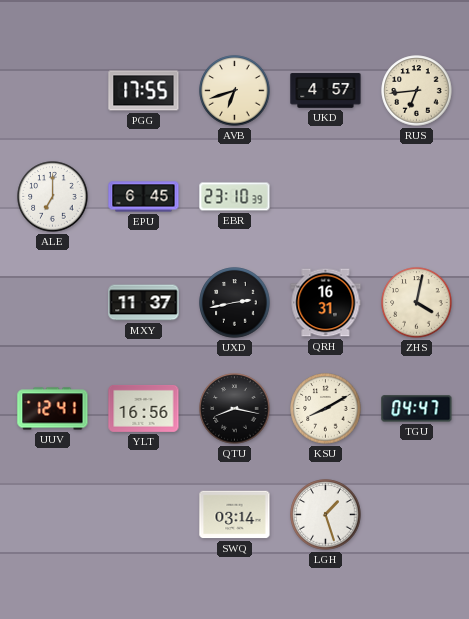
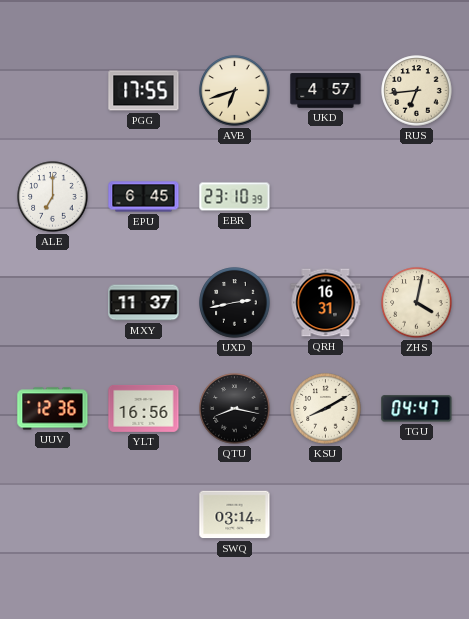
UUV: 12:41 -> 12:36
LGH: 1:27 -> none
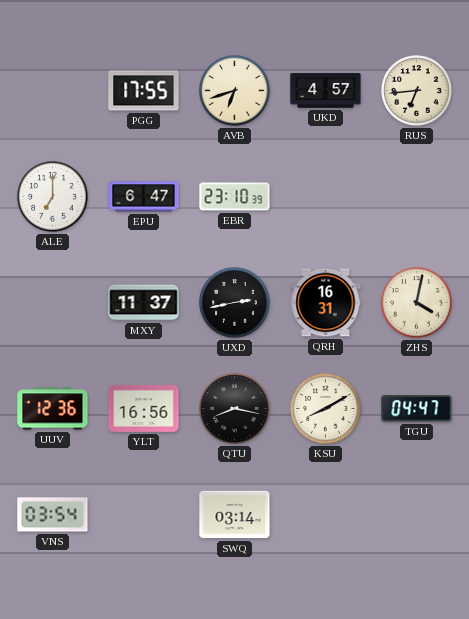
EPU: 6:45 -> 6:47
VNS: none -> 03:54
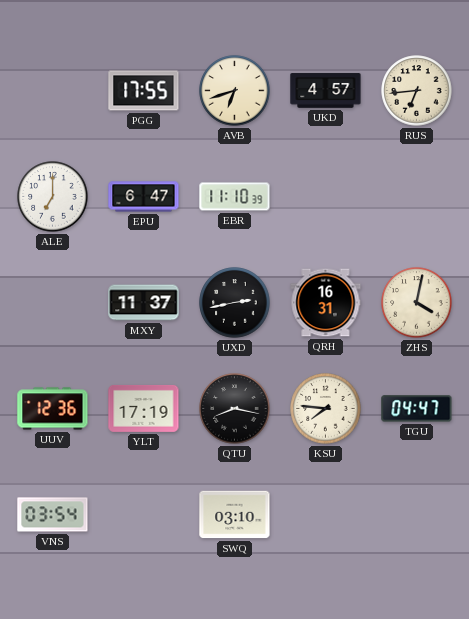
EBR: 23:10 -> 11:10
YLT: 16:56 -> 17:19
KSU: 8:10 -> 7:46
SWQ: 03:14 -> 03:10
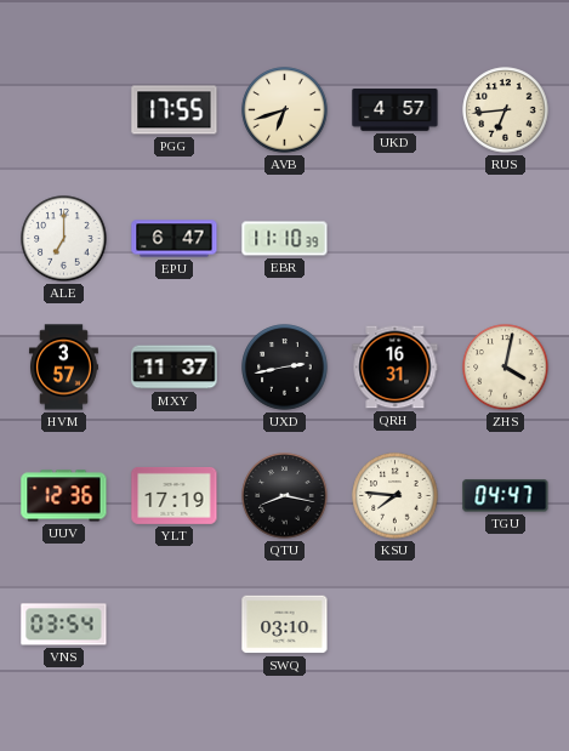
HVM: none -> 3:57
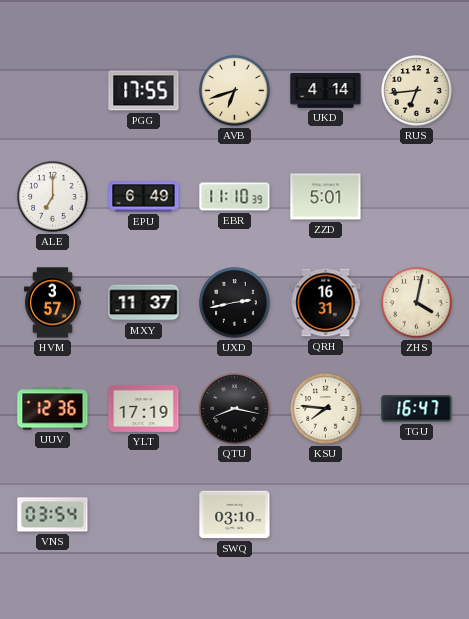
UKD: 4:57 -> 4:14
EPU: 6:47 -> 6:49
ZZD: none -> 5:01
TGU: 04:47 -> 16:47
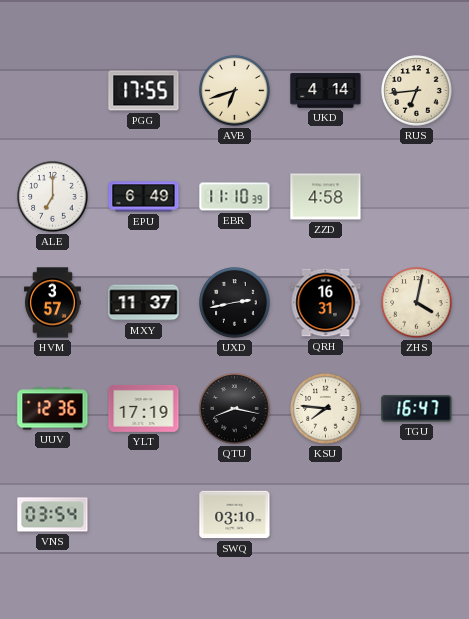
ZZD: 5:01 -> 4:58
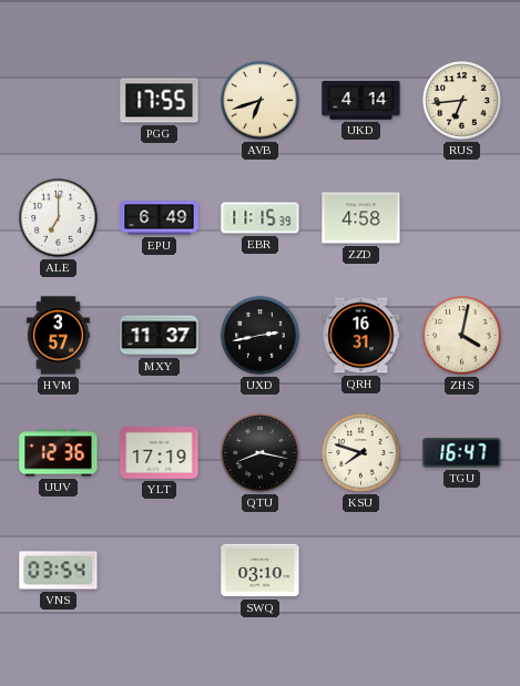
EBR: 11:10 -> 11:15
KSU: 7:46 -> 7:48
